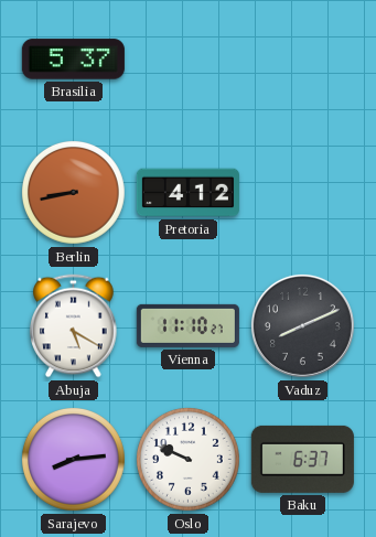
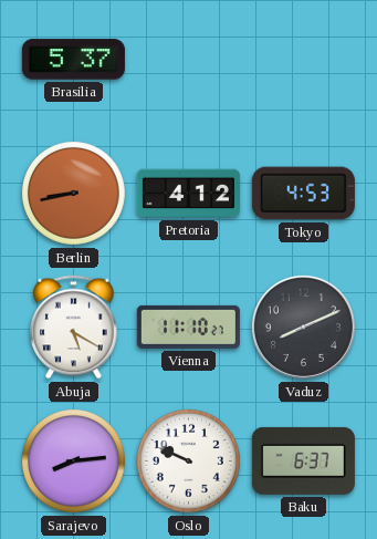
Tokyo: none -> 4:53
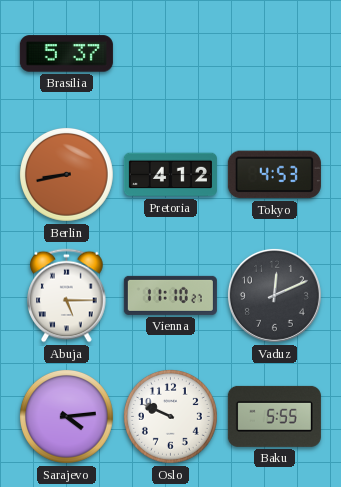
Abuja: 5:20 -> 5:15
Vaduz: 8:11 -> 12:11
Sarajevo: 8:14 -> 4:14
Baku: 6:37 -> 5:55
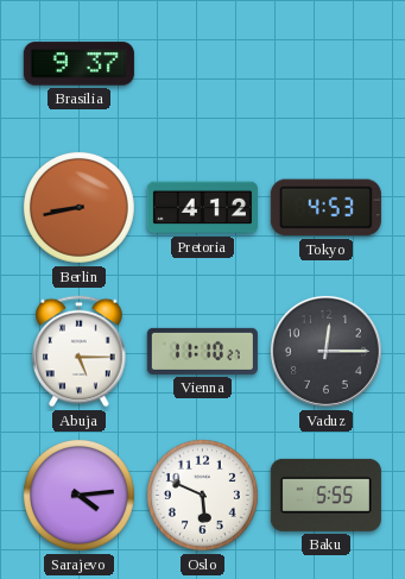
Brasilia: 5:37 -> 9:37
Vaduz: 12:11 -> 12:15
Oslo: 9:49 -> 5:49
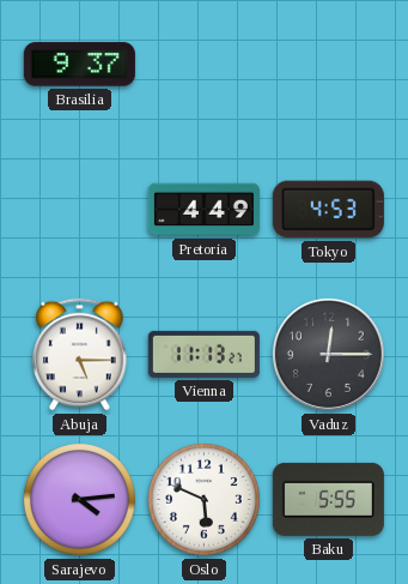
Berlin: 8:43 -> none
Pretoria: 4:12 -> 4:49
Vienna: 11:10 -> 11:13
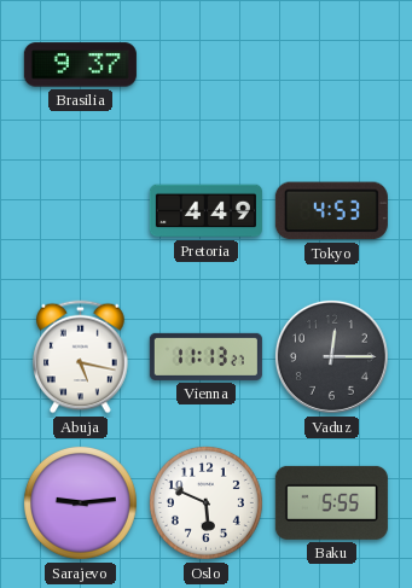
Abuja: 5:15 -> 5:17
Sarajevo: 4:14 -> 9:14
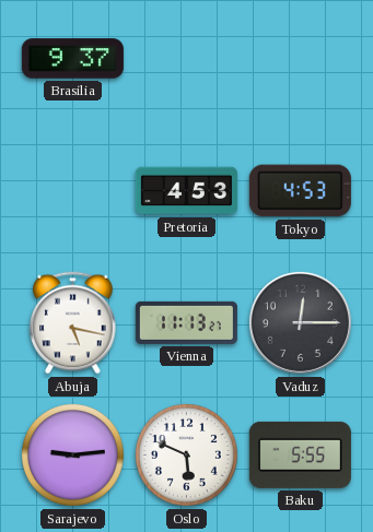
Pretoria: 4:49 -> 4:53
